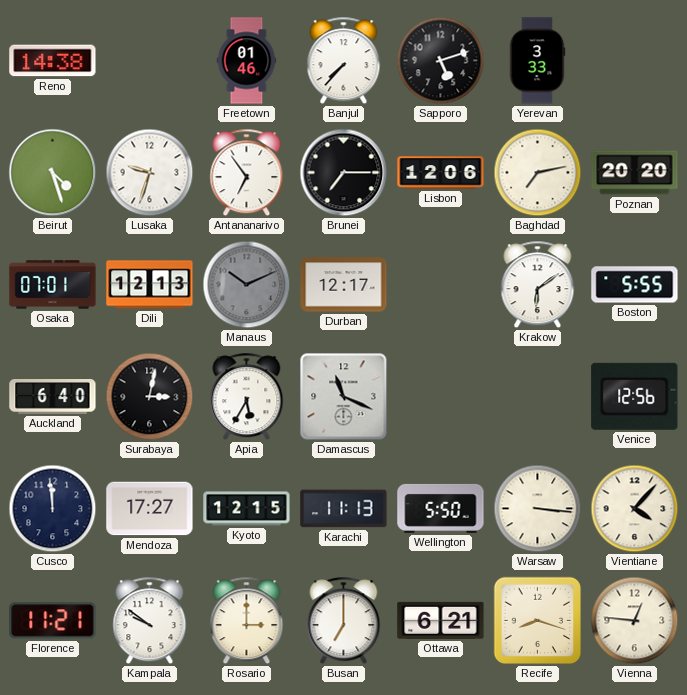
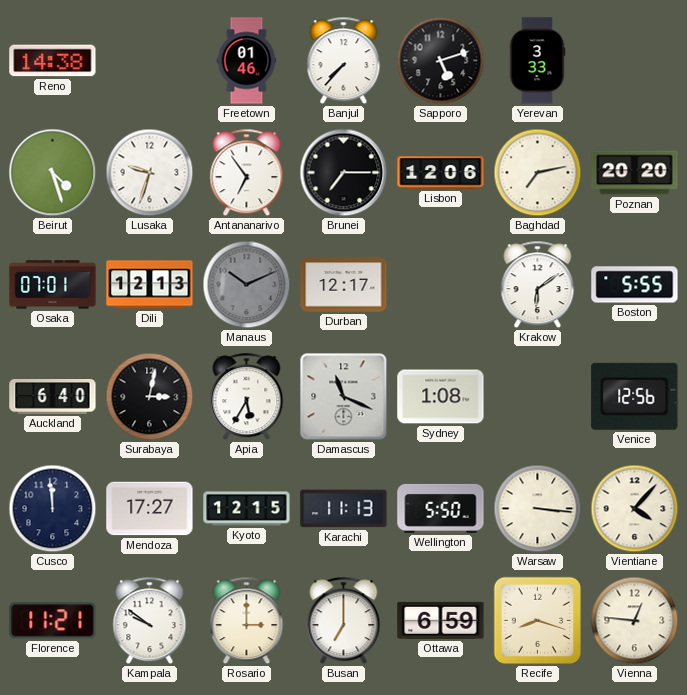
Sydney: none -> 1:08
Ottawa: 6:21 -> 6:59
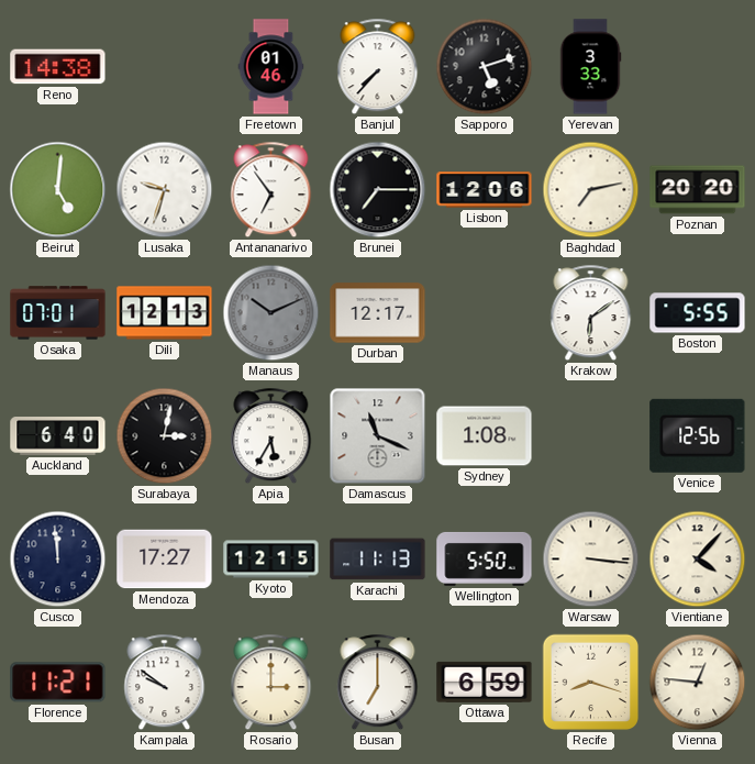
Beirut: 4:27 -> 5:01
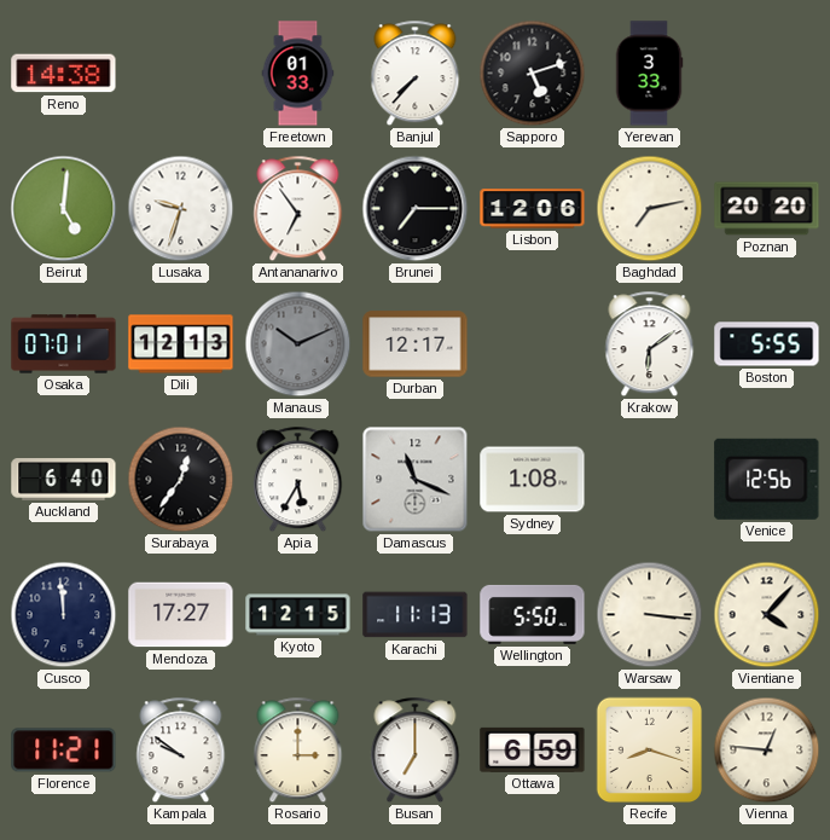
Freetown: 01:46 -> 01:33
Surabaya: 3:02 -> 12:36
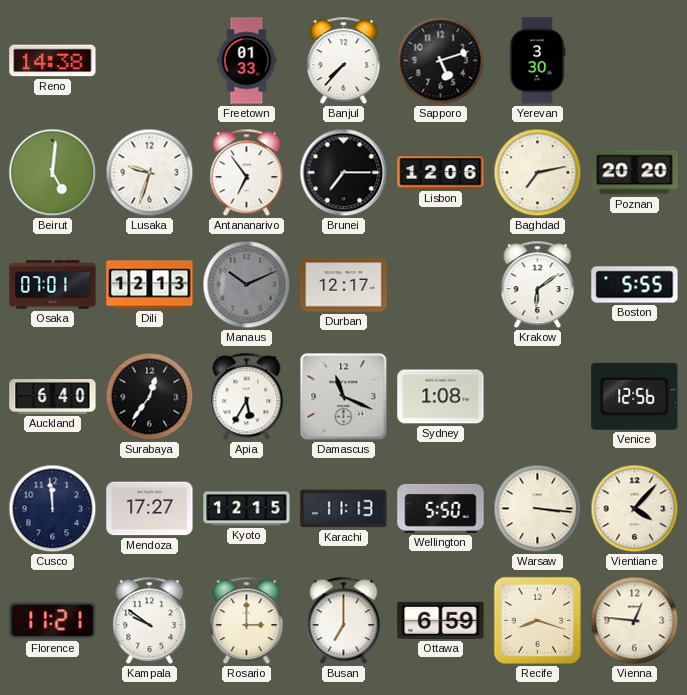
Yerevan: 3:33 -> 3:30
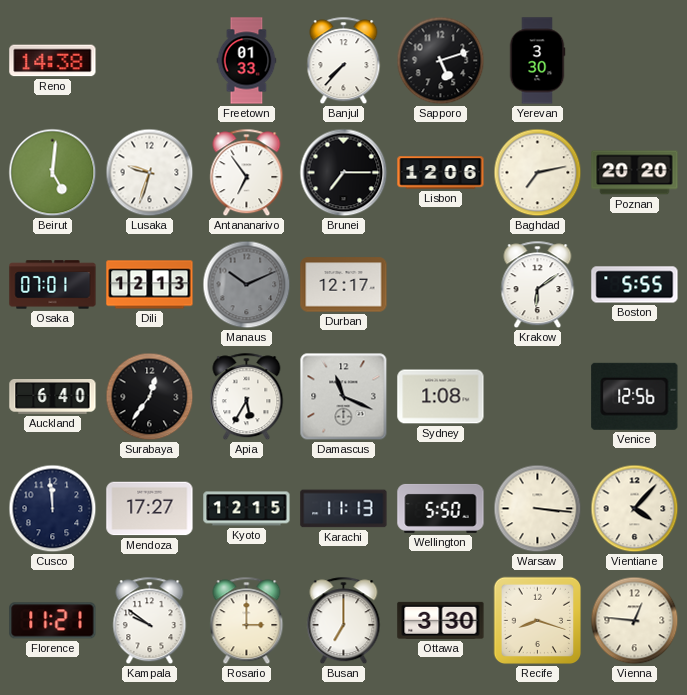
Ottawa: 6:59 -> 3:30
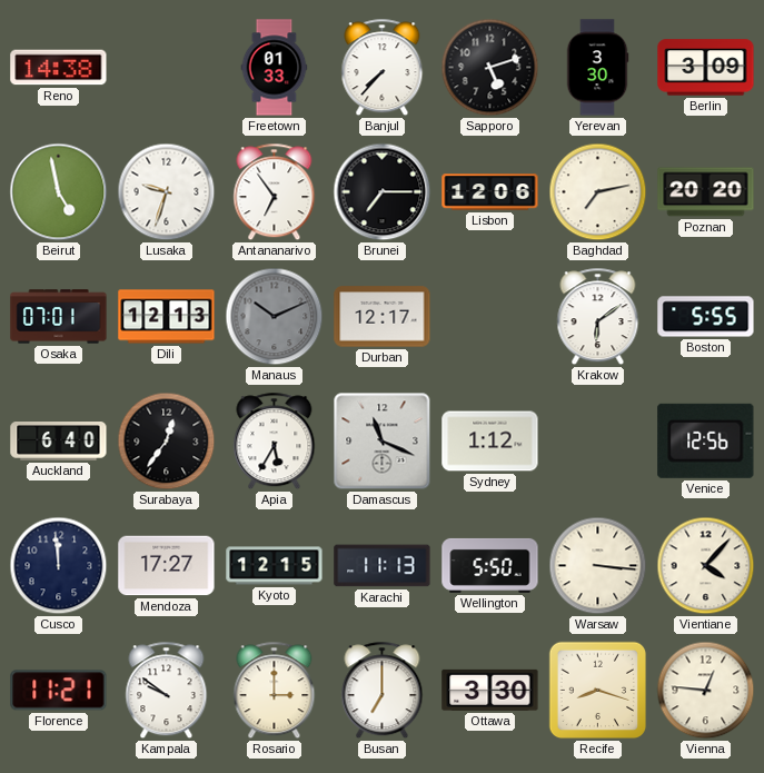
Berlin: none -> 3:09
Beirut: 5:01 -> 4:58
Sydney: 1:08 -> 1:12
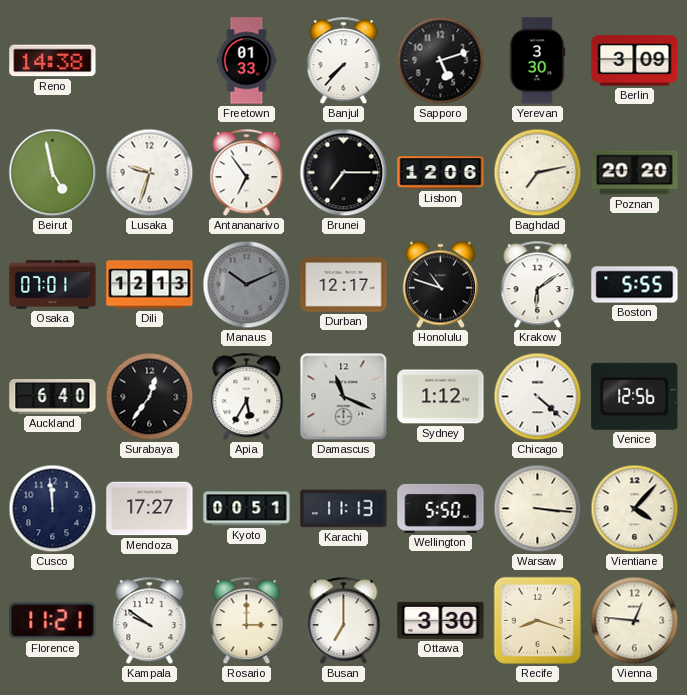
Honolulu: none -> 10:48
Chicago: none -> 4:22
Kyoto: 12:15 -> 00:51
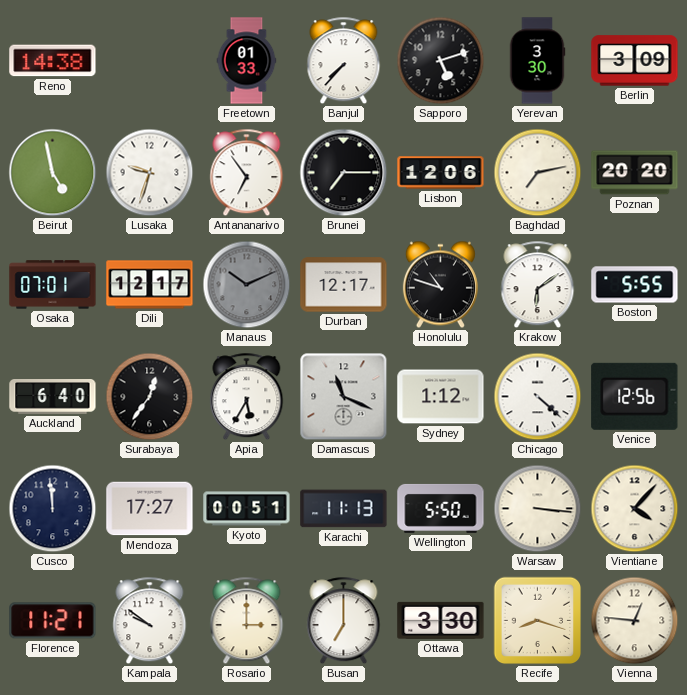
Dili: 12:13 -> 12:17
